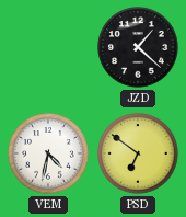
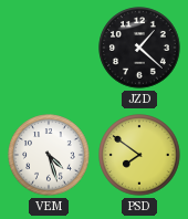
VEM: 4:32 -> 4:27
PSD: 6:51 -> 7:51
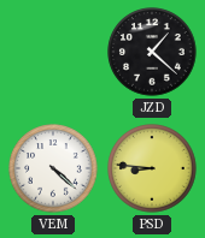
VEM: 4:27 -> 4:22
PSD: 7:51 -> 8:46
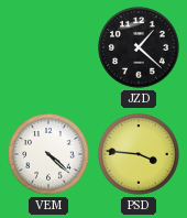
PSD: 8:46 -> 3:46
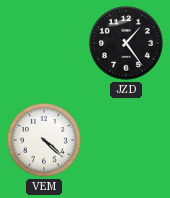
JZD: 1:22 -> 1:24
PSD: 3:46 -> none
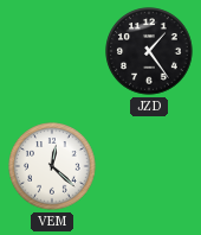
VEM: 4:22 -> 12:22
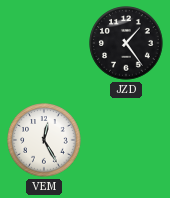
VEM: 12:22 -> 12:25
